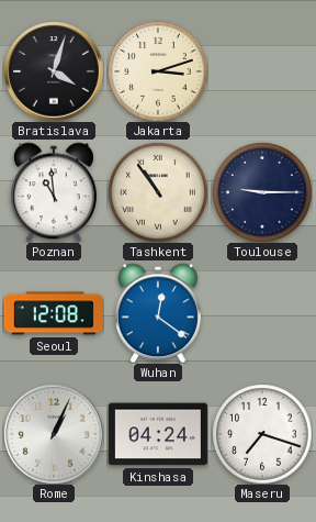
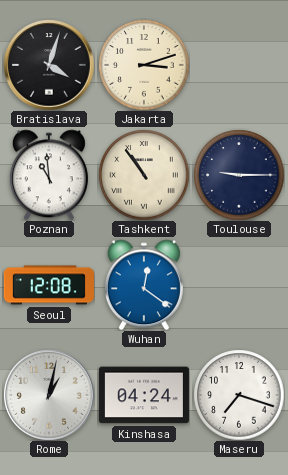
Rome: 1:04 -> 1:02
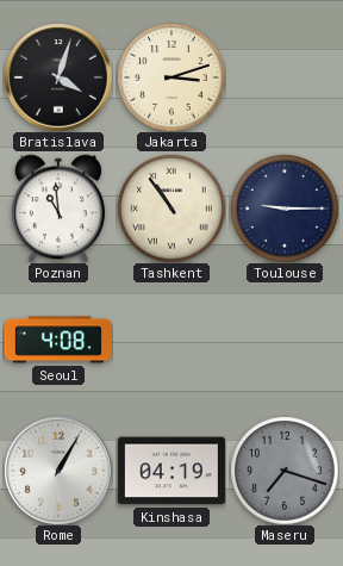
Seoul: 12:08 -> 4:08
Wuhan: 12:21 -> none
Rome: 1:02 -> 1:05
Kinshasa: 04:24 -> 04:19
Maseru dial: white -> grey
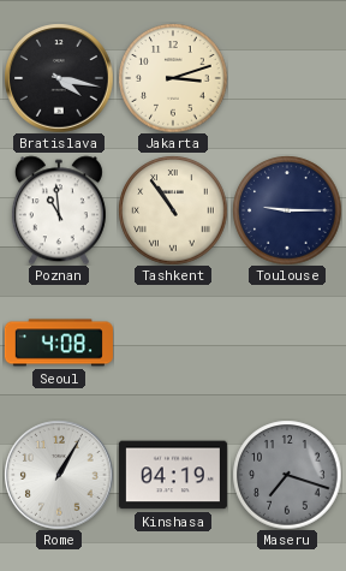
Bratislava: 4:03 -> 4:17
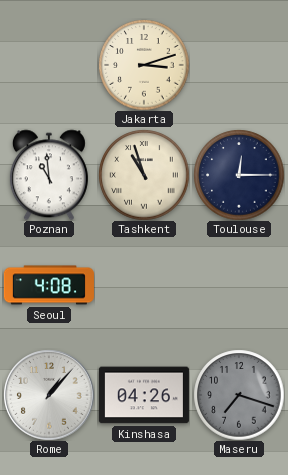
Bratislava: 4:17 -> none
Tashkent: 10:54 -> 10:57
Toulouse: 9:15 -> 12:15
Rome: 1:05 -> 1:07
Kinshasa: 04:19 -> 04:26
